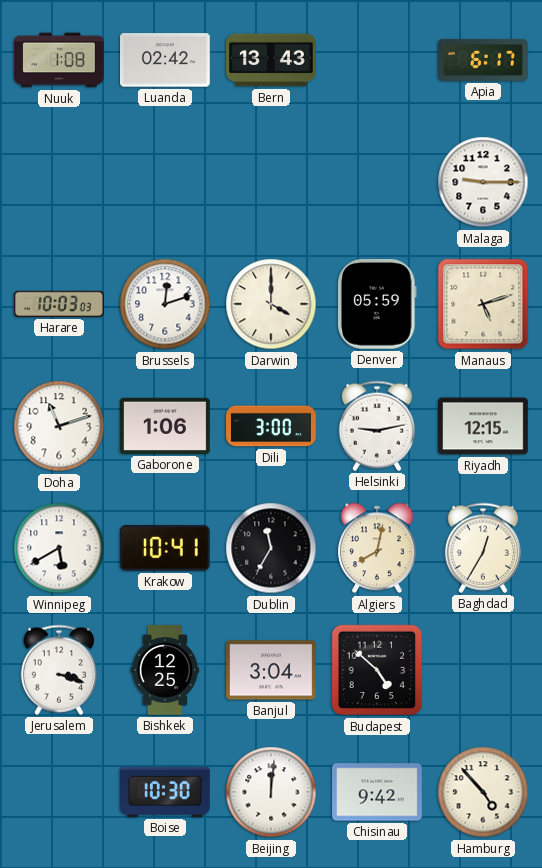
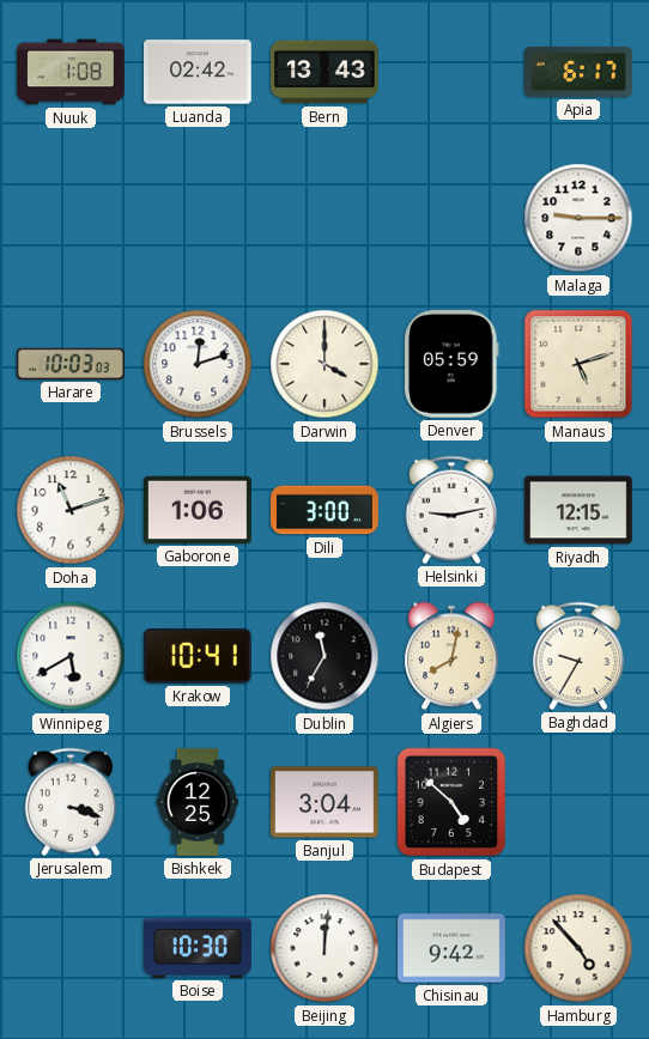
Baghdad: 12:35 -> 9:35
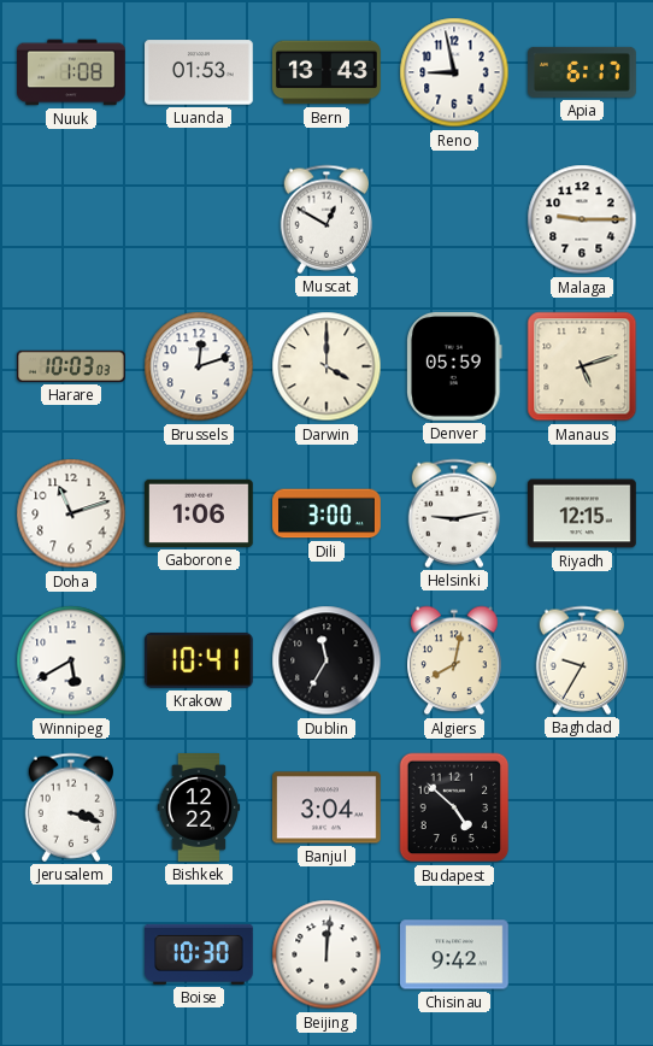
Luanda: 02:42 -> 01:53
Reno: none -> 8:58
Muscat: none -> 12:50
Bishkek: 12:25 -> 12:22
Hamburg: 4:53 -> none
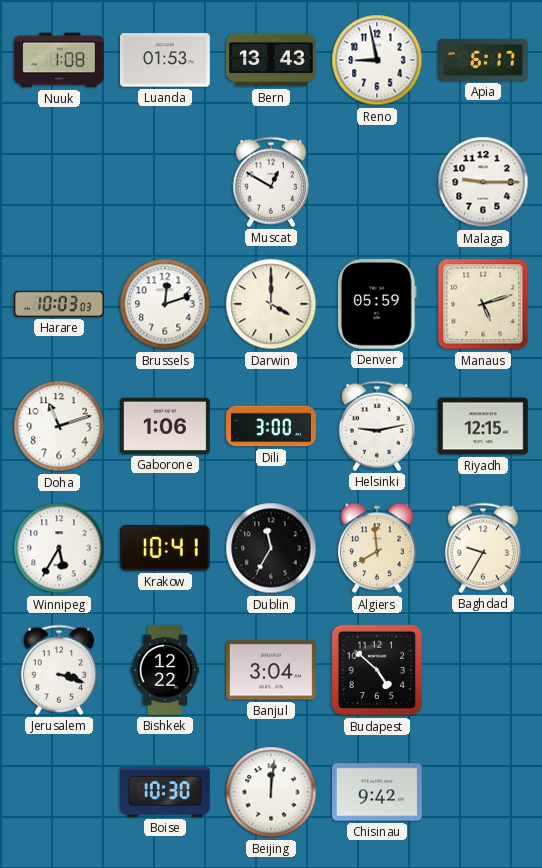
Winnipeg: 5:40 -> 5:35
Algiers: 8:02 -> 7:59
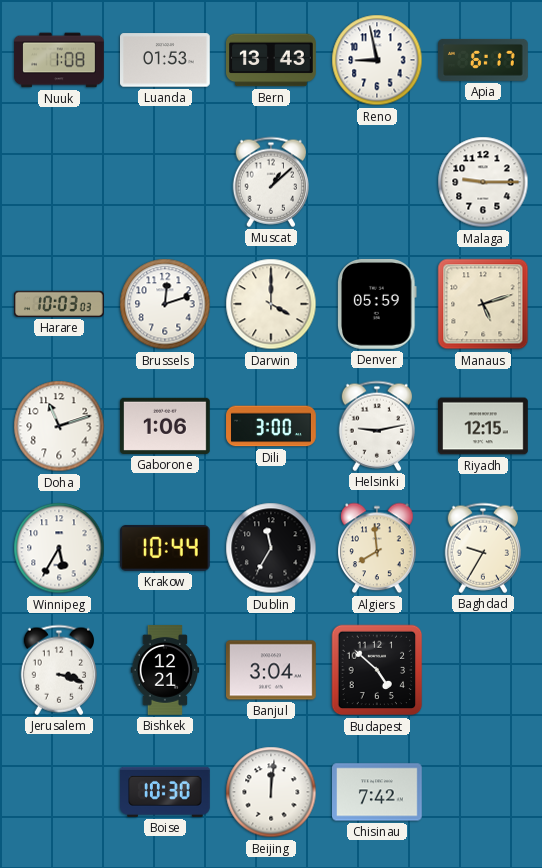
Muscat: 12:50 -> 1:08
Krakow: 10:41 -> 10:44
Bishkek: 12:22 -> 12:21
Chisinau: 9:42 -> 7:42
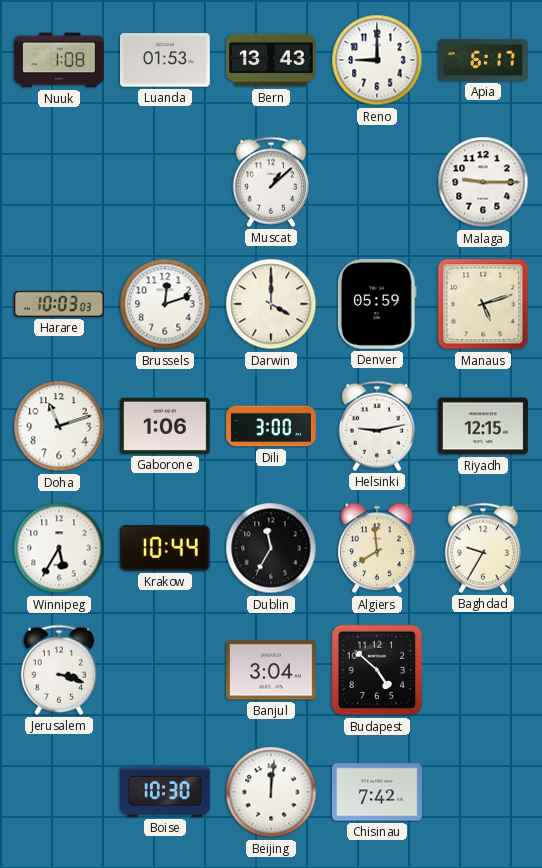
Reno: 8:58 -> 9:00
Bishkek: 12:21 -> none
